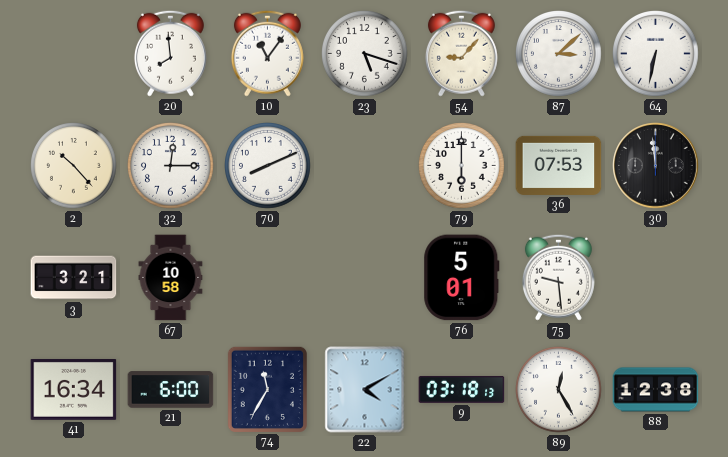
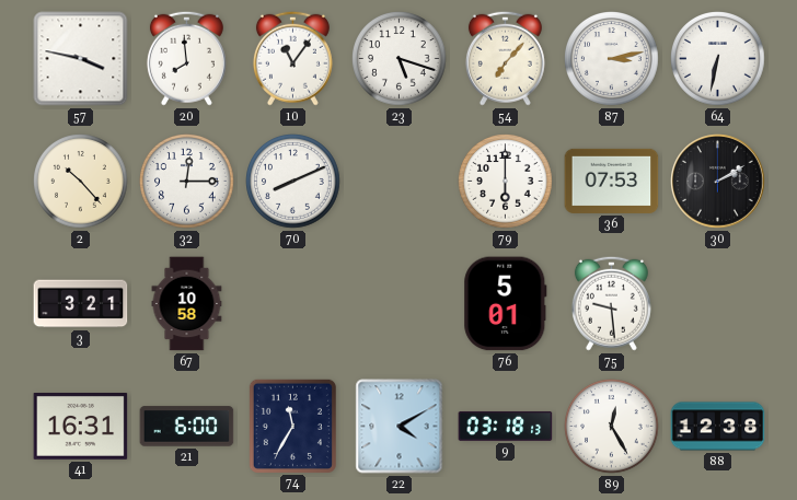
57: none -> 3:47
54: 9:07 -> 7:07
87: 3:08 -> 3:13
30: 11:59 -> 2:10
41: 16:34 -> 16:31
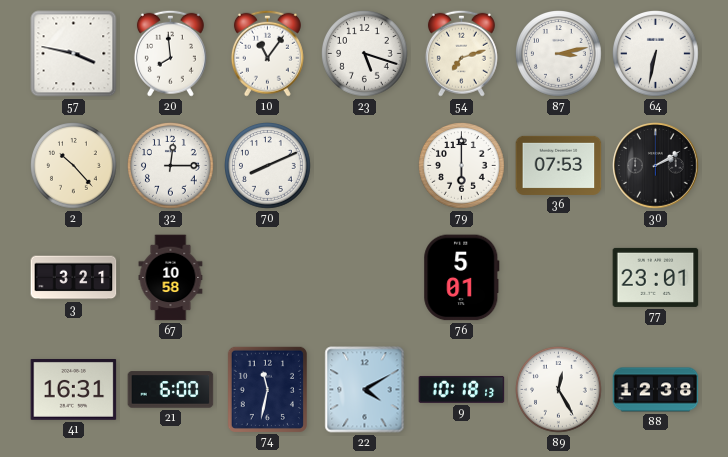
54: 7:07 -> 7:12
75: 9:29 -> none
77: none -> 23:01
74: 11:35 -> 11:32
9: 03:18 -> 10:18
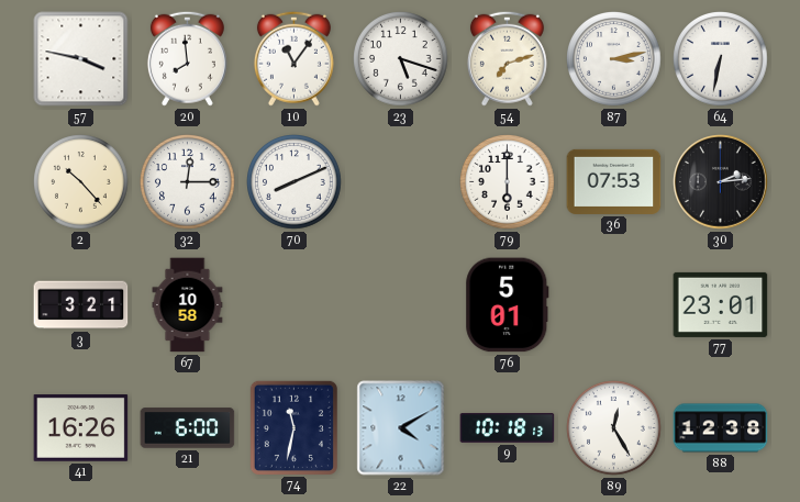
30: 2:10 -> 2:14
41: 16:31 -> 16:26
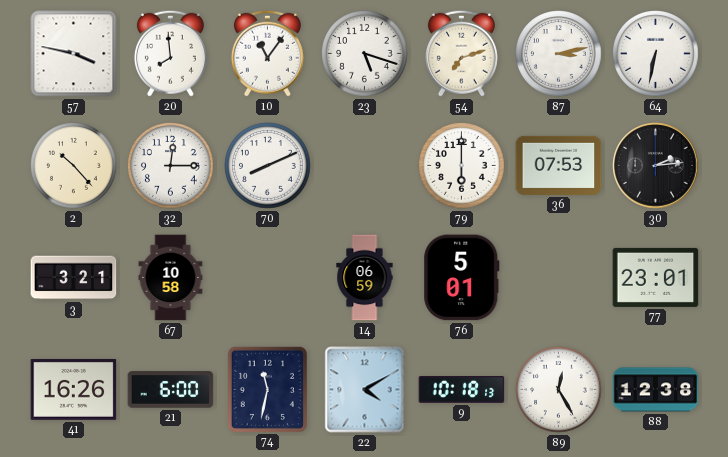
14: none -> 06:59
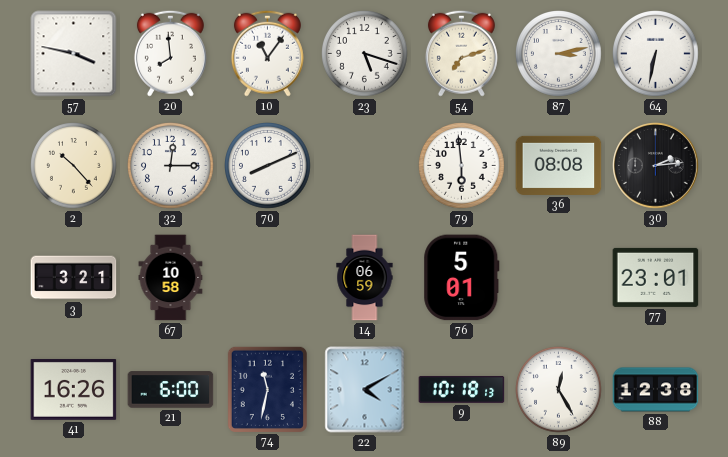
79: 6:00 -> 5:59
36: 07:53 -> 08:08
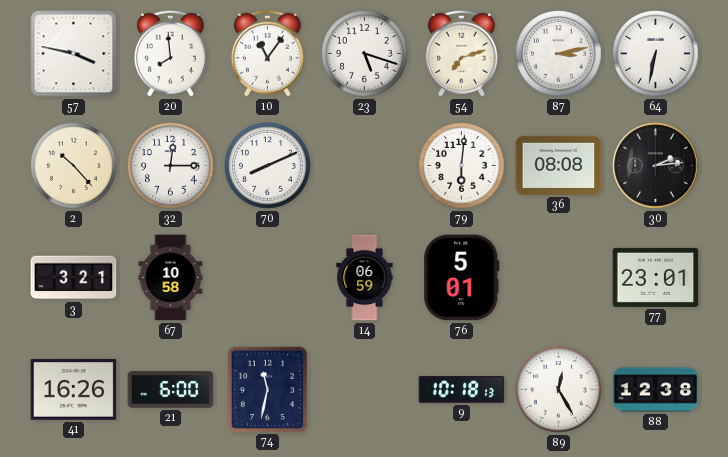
79: 5:59 -> 6:01
22: 4:10 -> none
